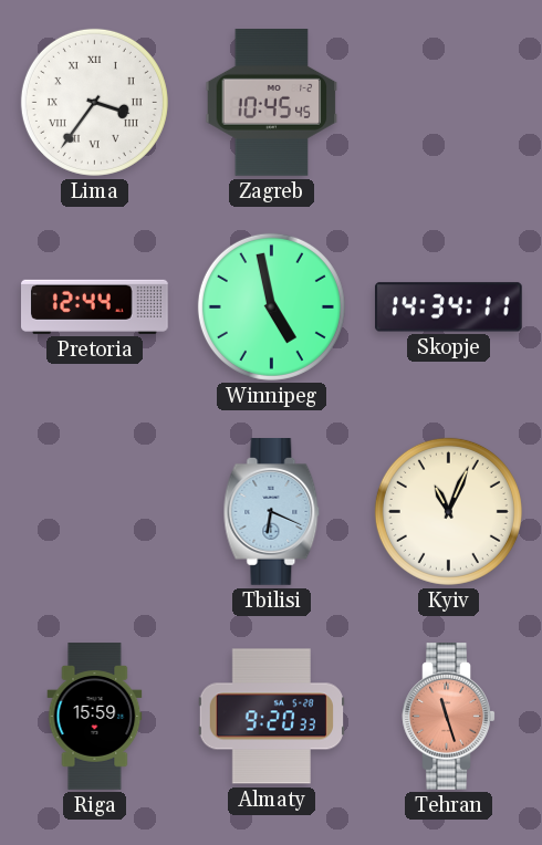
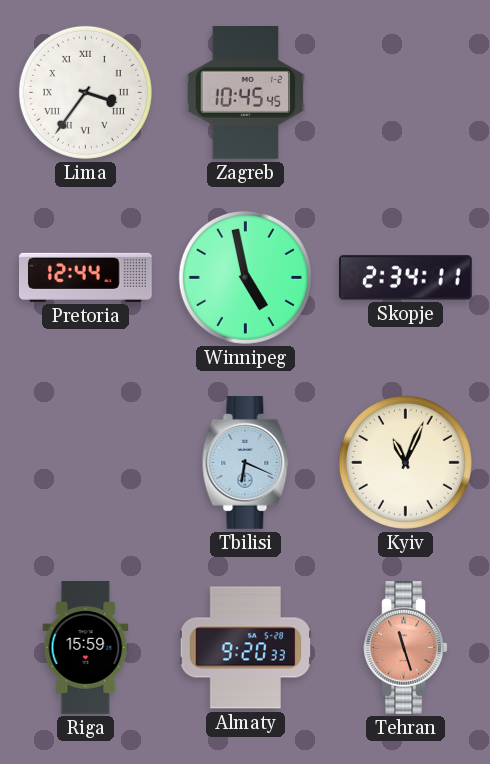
Skopje: 14:34 -> 2:34
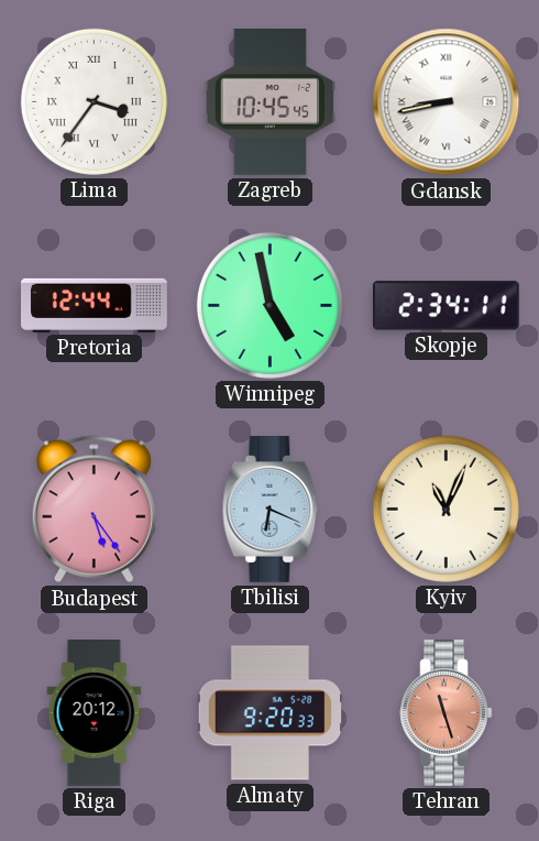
Gdansk: none -> 8:43
Budapest: none -> 5:24
Riga: 15:59 -> 20:12
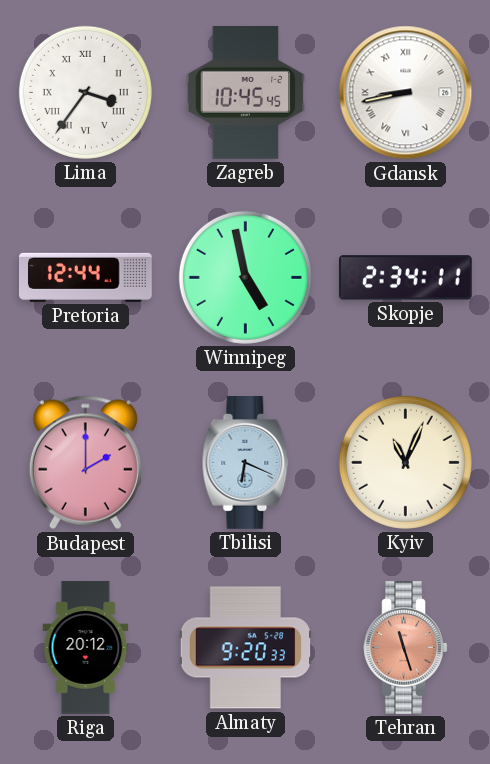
Budapest: 5:24 -> 2:00
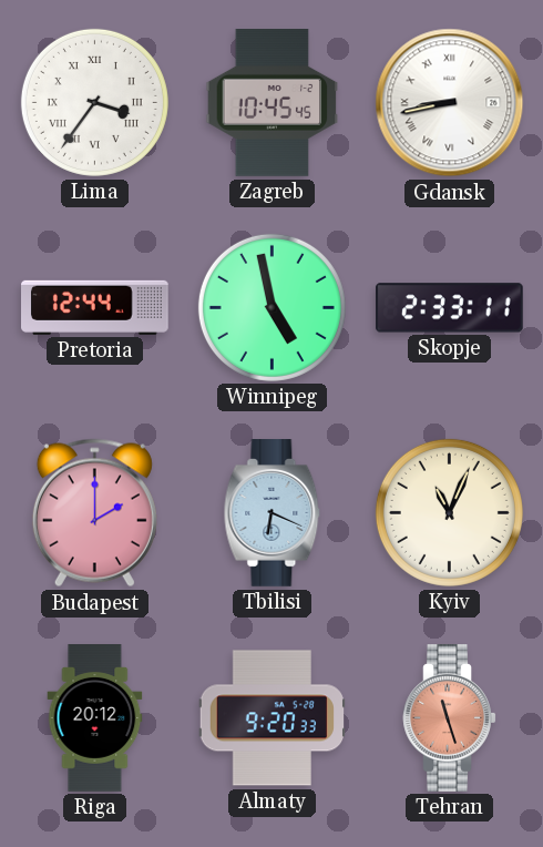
Skopje: 2:34 -> 2:33
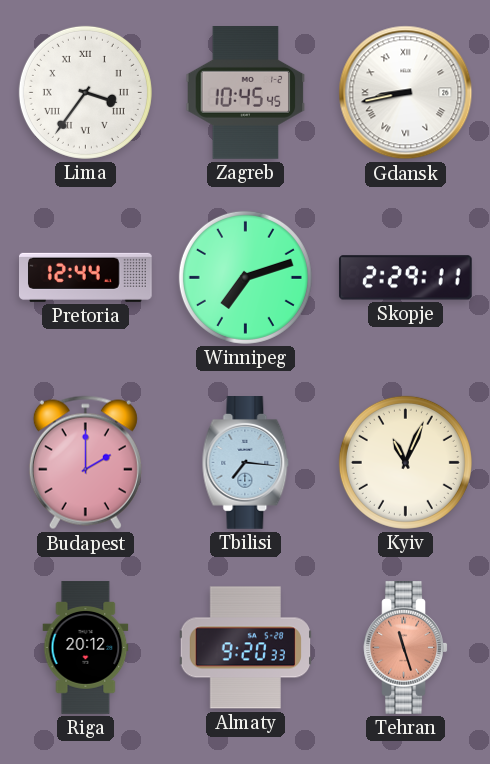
Winnipeg: 4:58 -> 7:12
Skopje: 2:33 -> 2:29
Tbilisi: 6:19 -> 7:16
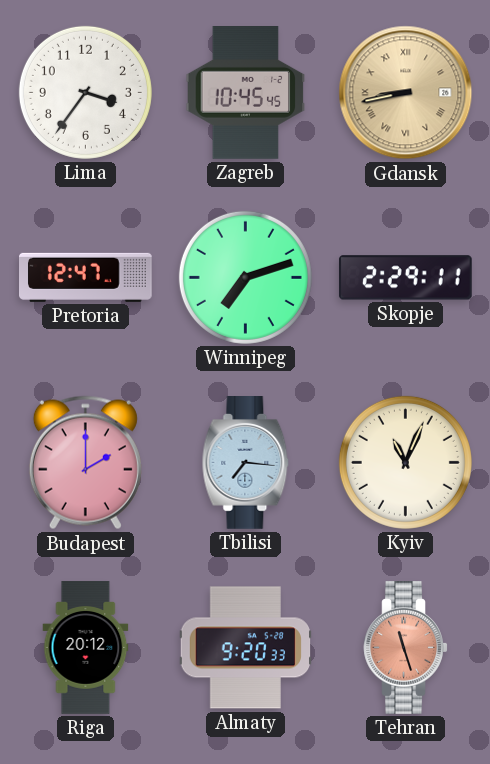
Lima numerals: Roman -> Arabic
Gdansk dial: white -> champagne
Pretoria: 12:44 -> 12:47
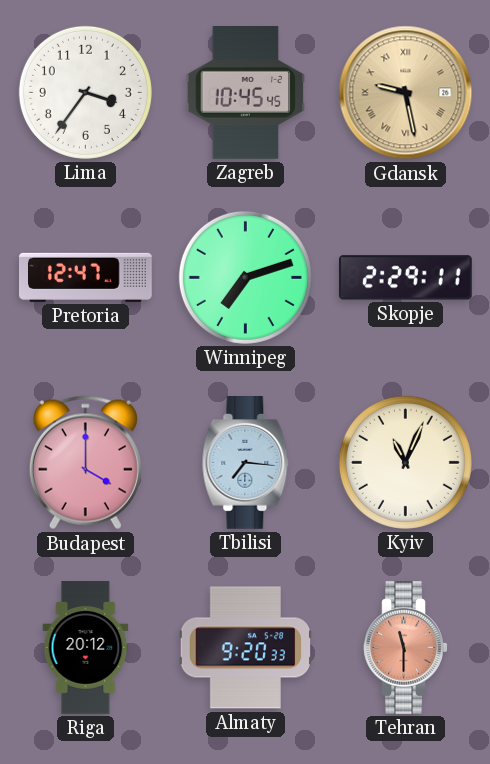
Gdansk: 8:43 -> 9:28
Budapest: 2:00 -> 4:00
Tehran: 11:27 -> 11:30
